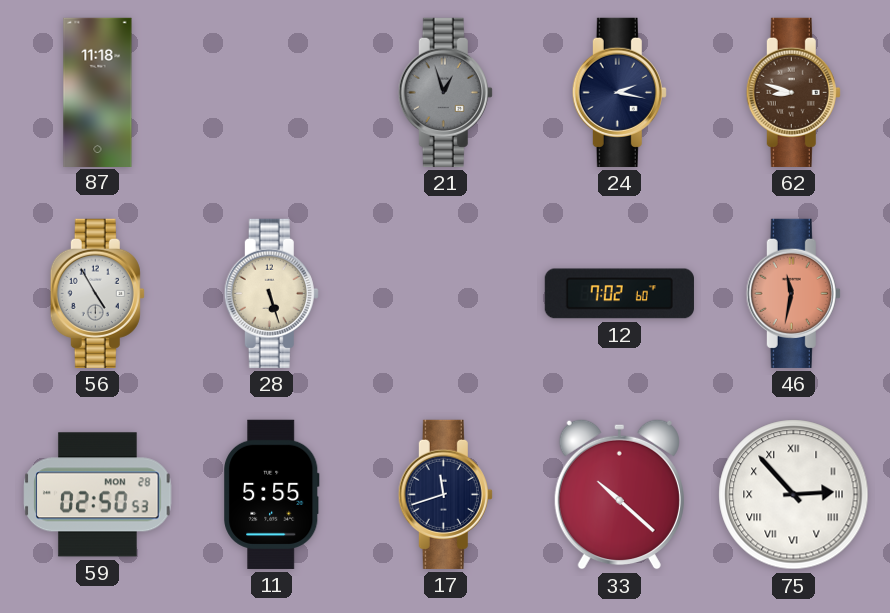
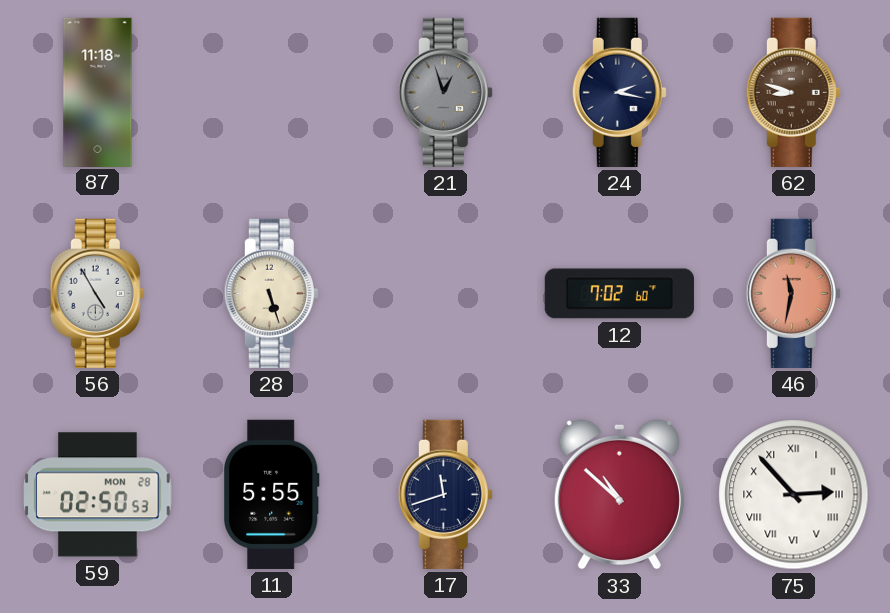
33: 10:22 -> 10:52
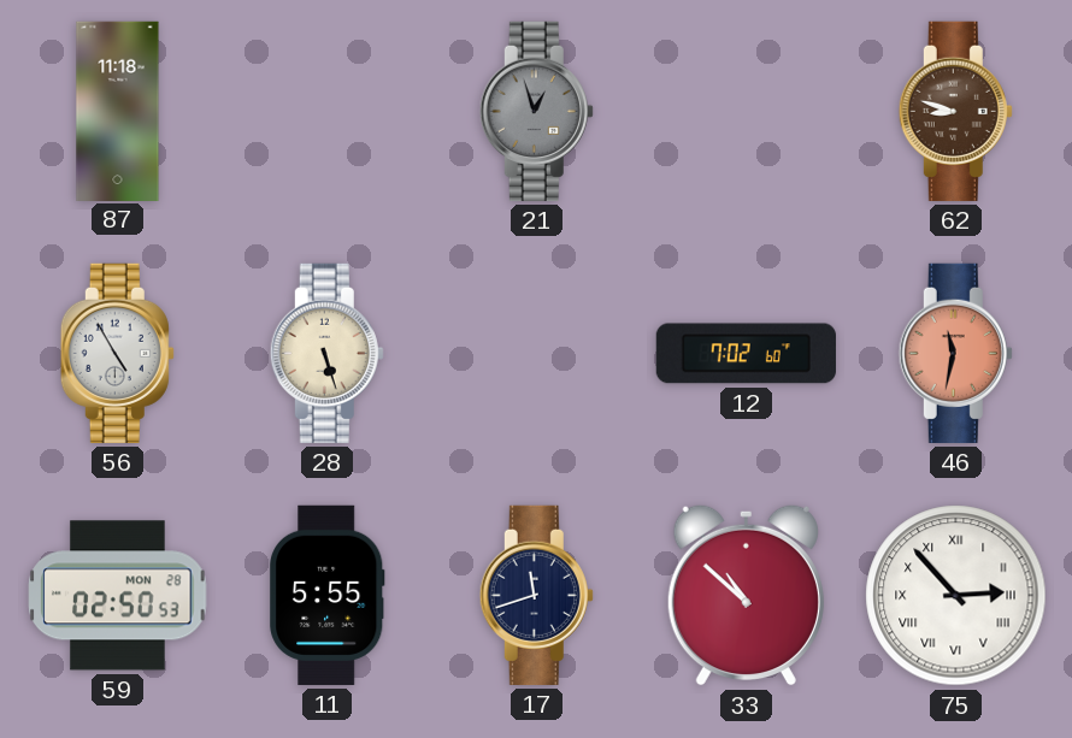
24: 2:17 -> none
